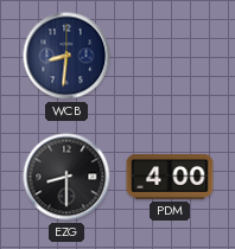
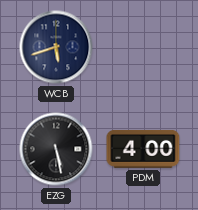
WCB: 8:31 -> 5:42
EZG: 8:30 -> 5:28
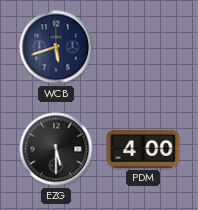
EZG: 5:28 -> 5:30
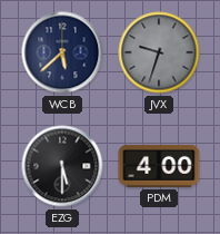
WCB: 5:42 -> 5:38
JVX: none -> 9:33
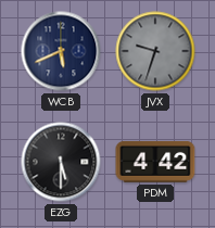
WCB: 5:38 -> 5:41
PDM: 4:00 -> 4:42
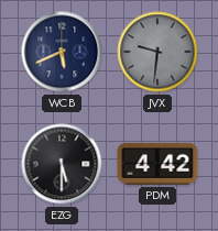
JVX: 9:33 -> 9:31
